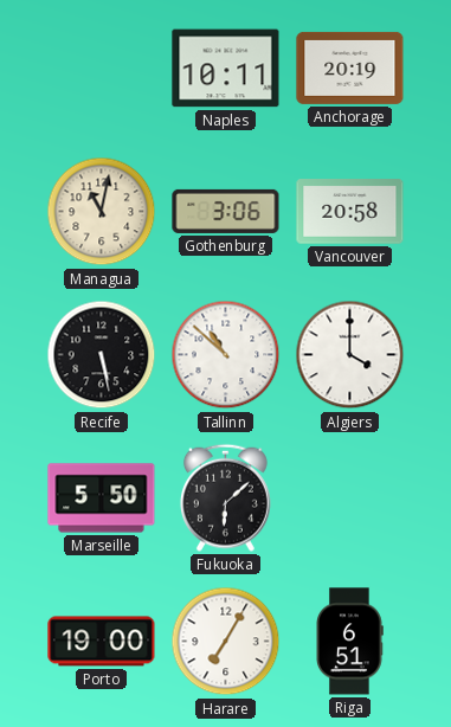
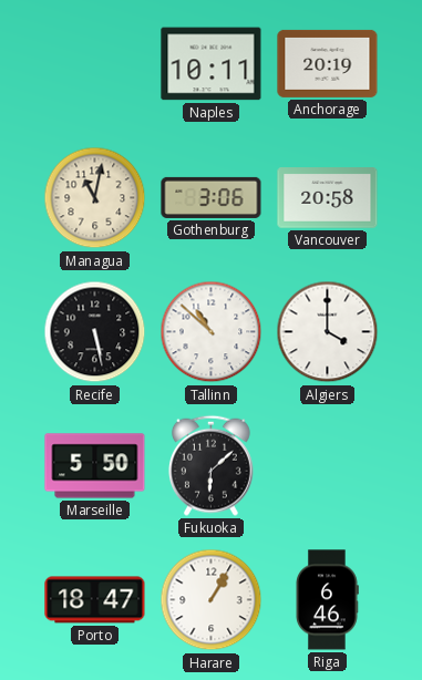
Porto: 19:00 -> 18:47
Harare: 7:05 -> 1:05
Riga: 6:51 -> 6:46
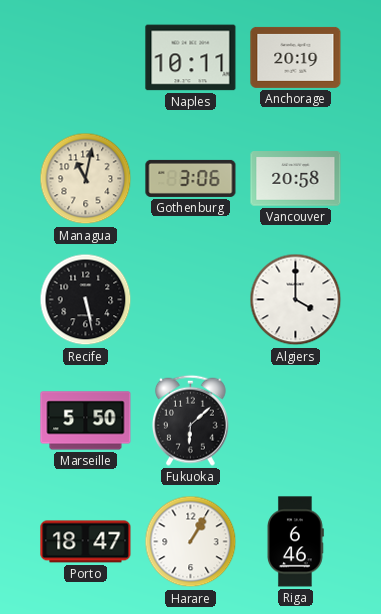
Tallinn: 10:52 -> none
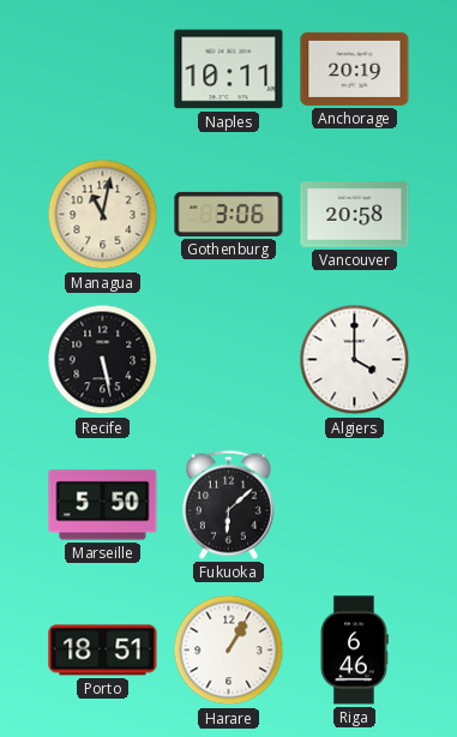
Porto: 18:47 -> 18:51
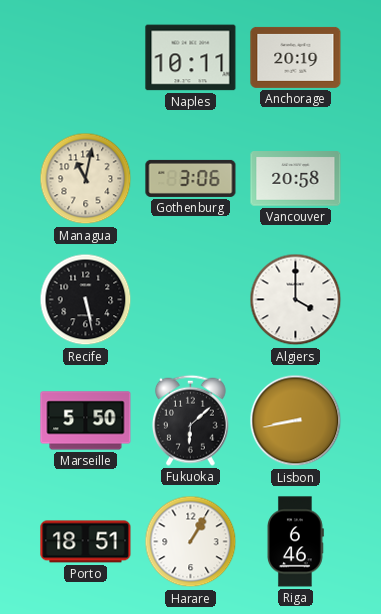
Lisbon: none -> 8:43
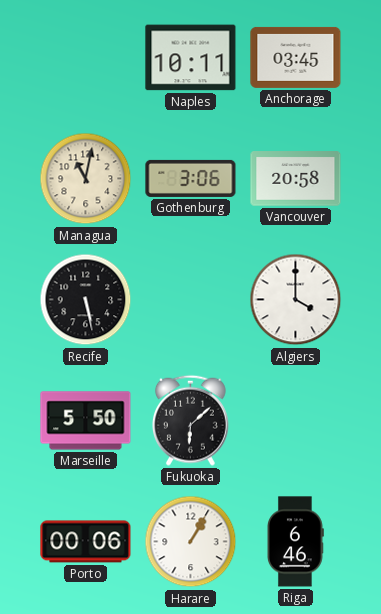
Anchorage: 20:19 -> 03:45
Lisbon: 8:43 -> none
Porto: 18:51 -> 00:06
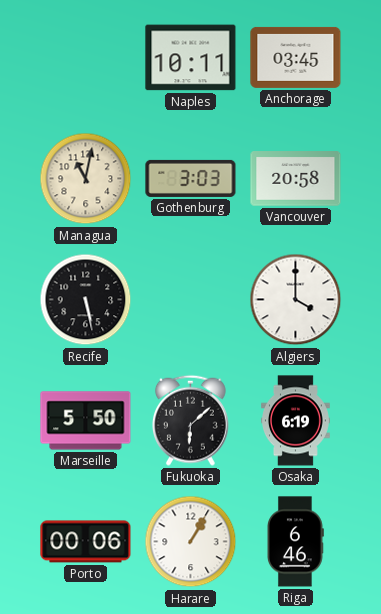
Gothenburg: 3:06 -> 3:03
Osaka: none -> 6:19
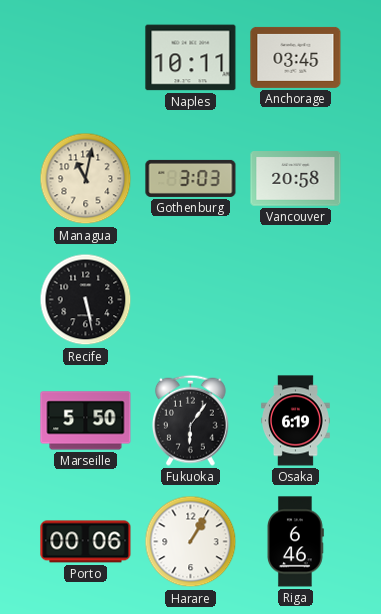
Algiers: 4:00 -> none
Fukuoka: 6:08 -> 6:06
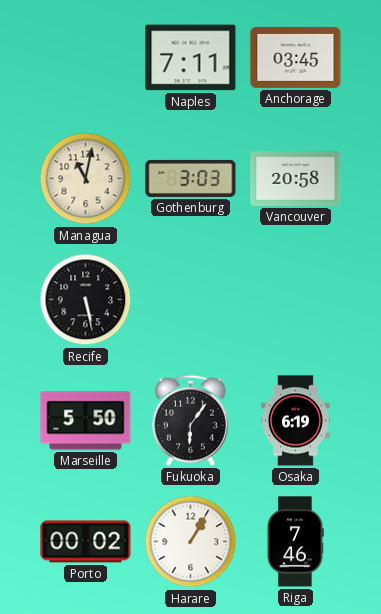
Naples: 10:11 -> 7:11
Porto: 00:06 -> 00:02
Riga: 6:46 -> 7:46
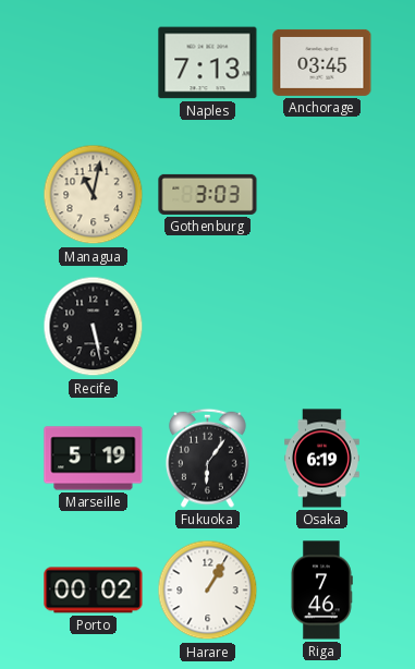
Naples: 7:11 -> 7:13
Vancouver: 20:58 -> none
Marseille: 5:50 -> 5:19
